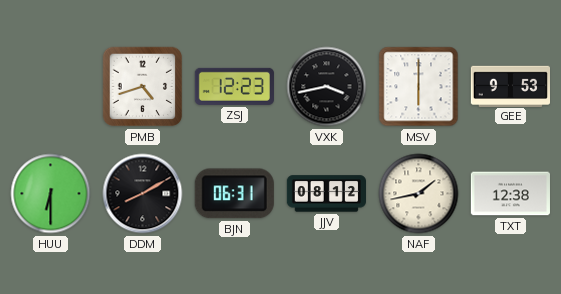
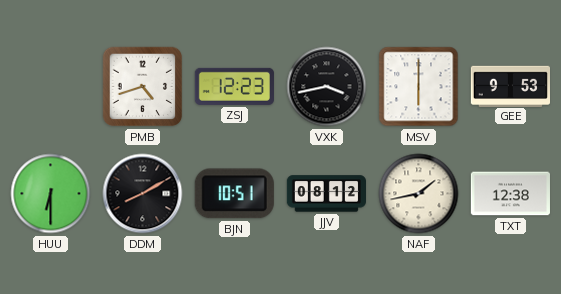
BJN: 06:31 -> 10:51
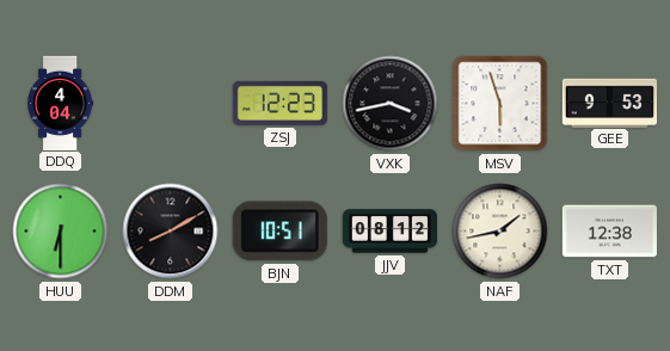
DDQ: none -> 4:04
PMB: 4:42 -> none
MSV: 6:00 -> 5:57
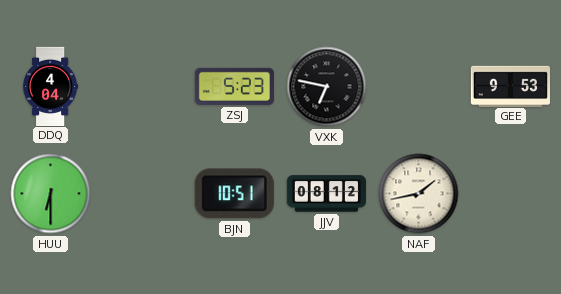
ZSJ: 12:23 -> 5:23
VXK: 3:43 -> 6:47
MSV: 5:57 -> none
DDM: 8:10 -> none
TXT: 12:38 -> none
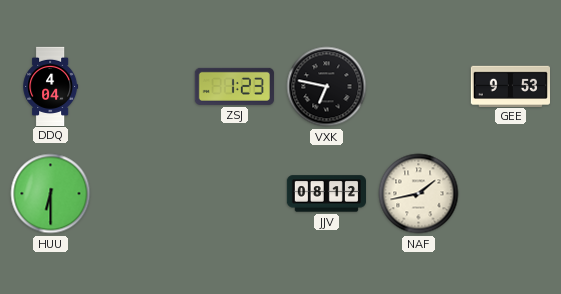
ZSJ: 5:23 -> 1:23
BJN: 10:51 -> none
